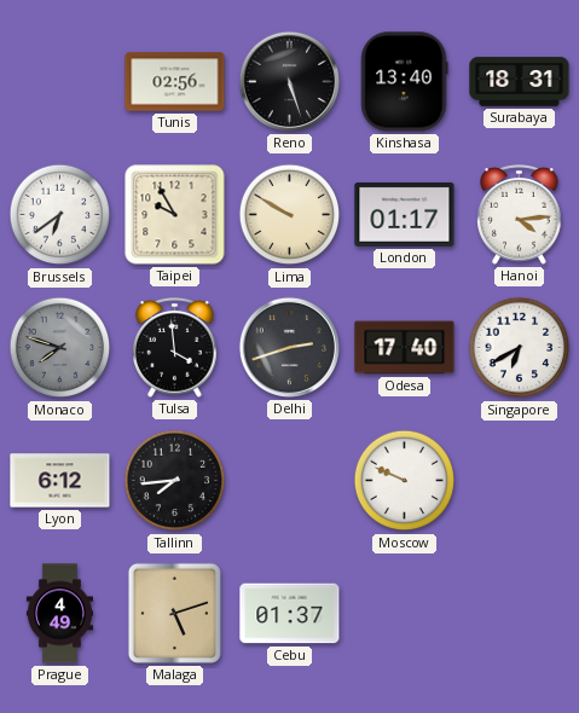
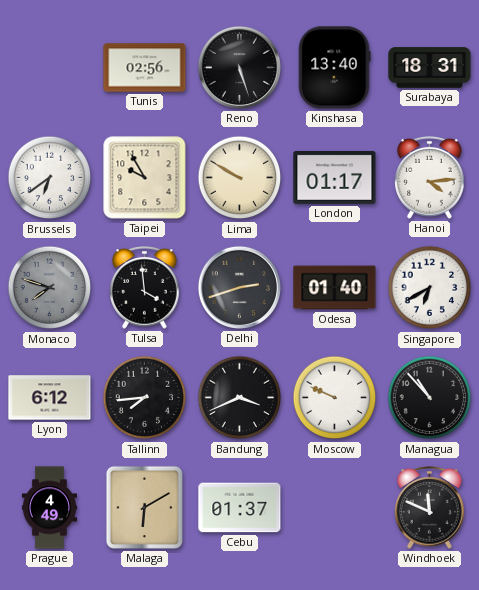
Odesa: 17:40 -> 01:40
Bandung: none -> 3:41
Managua: none -> 10:53
Malaga: 5:12 -> 6:10
Windhoek: none -> 11:49
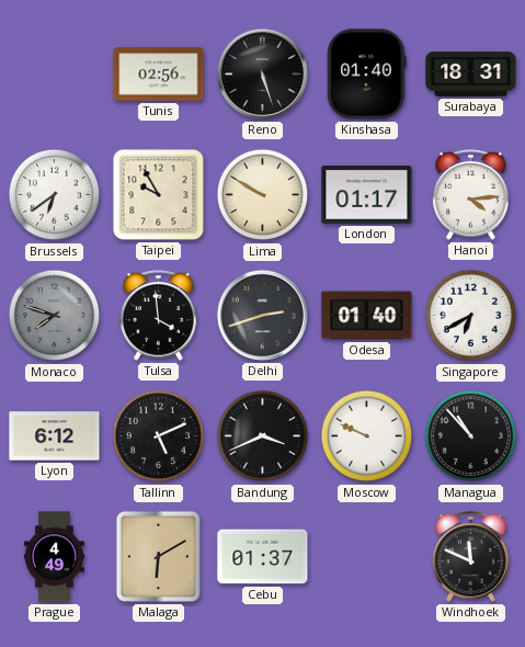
Kinshasa: 13:40 -> 01:40
Tallinn: 7:44 -> 5:11
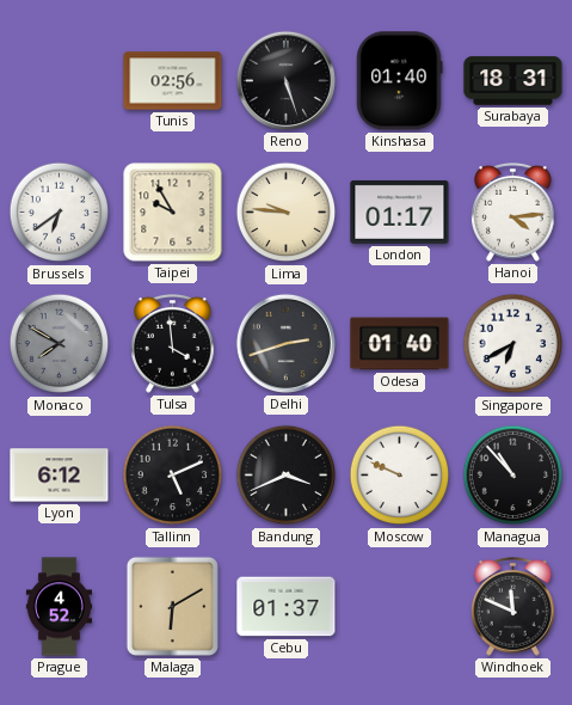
Lima: 9:50 -> 9:46
Monaco: 7:48 -> 7:50
Prague: 4:49 -> 4:52
